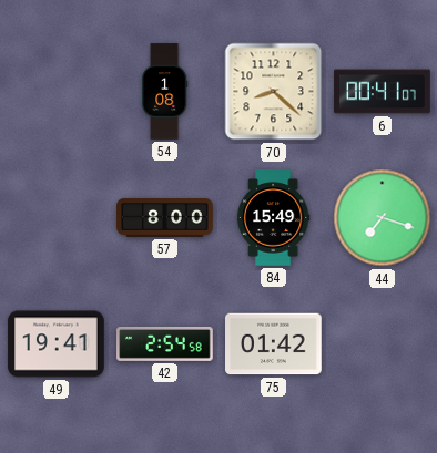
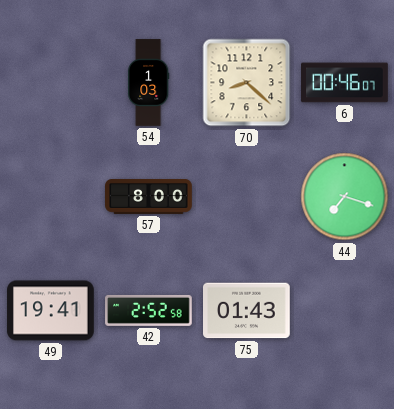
54: 1:08 -> 1:03
6: 00:41 -> 00:46
84: 15:49 -> none
42: 2:54 -> 2:52
75: 01:42 -> 01:43
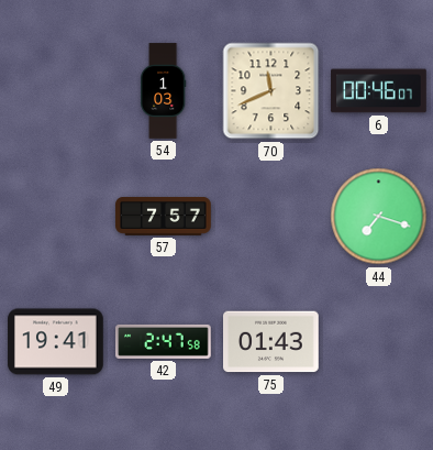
70: 8:22 -> 11:41
57: 8:00 -> 7:57
42: 2:52 -> 2:47
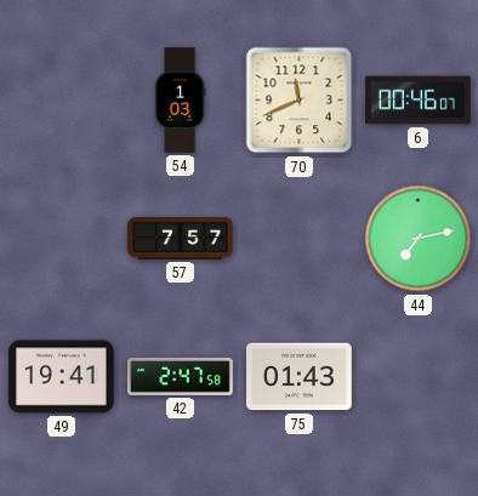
44: 7:18 -> 7:13
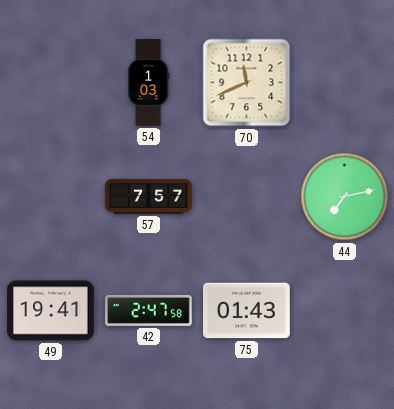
6: 00:46 -> none
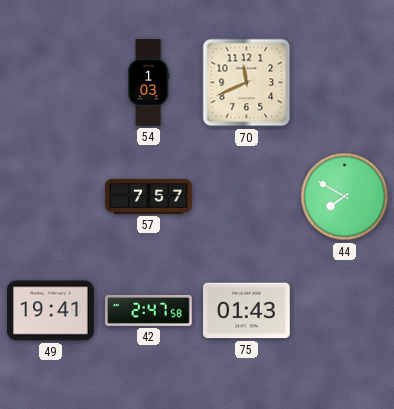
44: 7:13 -> 7:50
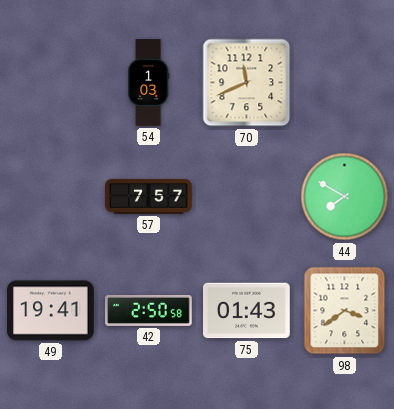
42: 2:47 -> 2:50
98: none -> 3:39
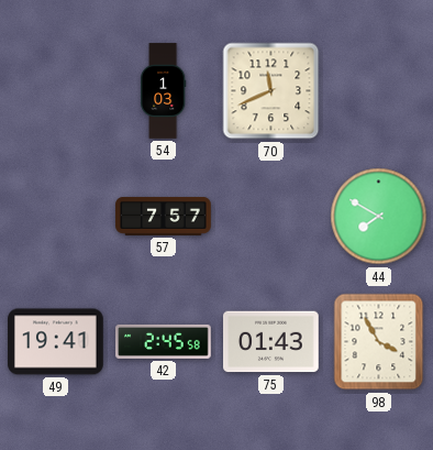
42: 2:50 -> 2:45
98: 3:39 -> 3:55
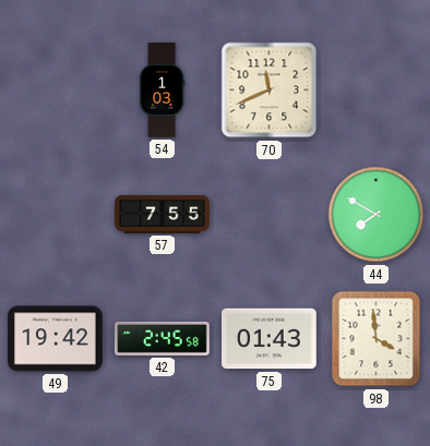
57: 7:57 -> 7:55
49: 19:41 -> 19:42
98: 3:55 -> 3:59
